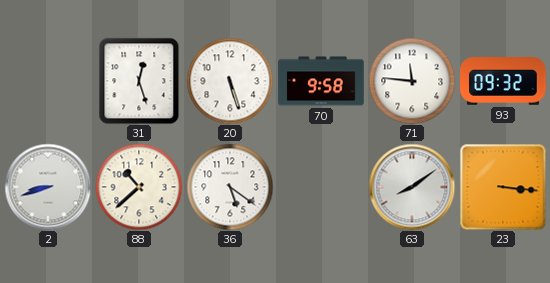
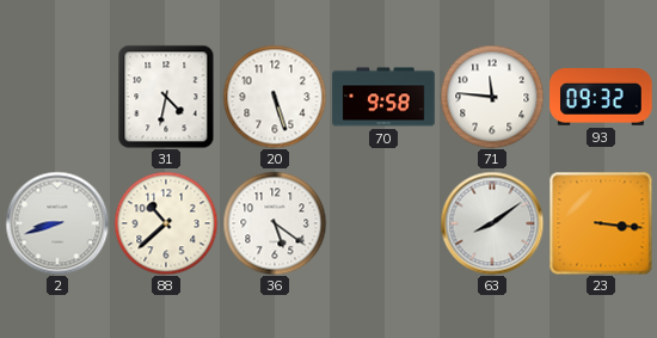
31: 12:27 -> 4:32
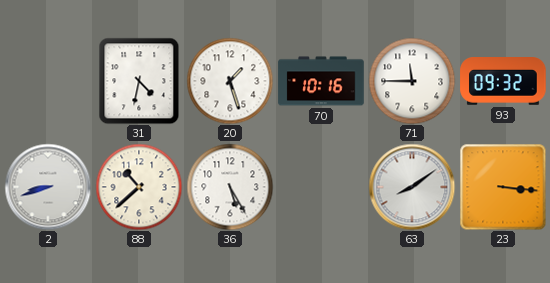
20: 5:27 -> 1:27
70: 9:58 -> 10:16
71: 11:46 -> 11:45
36: 5:21 -> 5:25
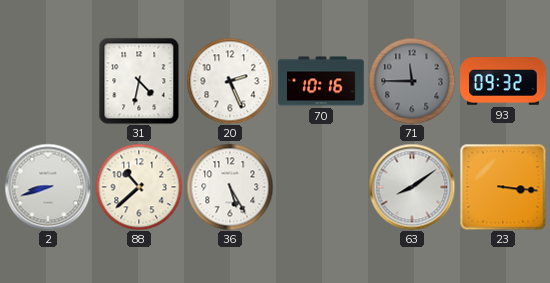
20: 1:27 -> 2:26
71 dial: white -> grey
